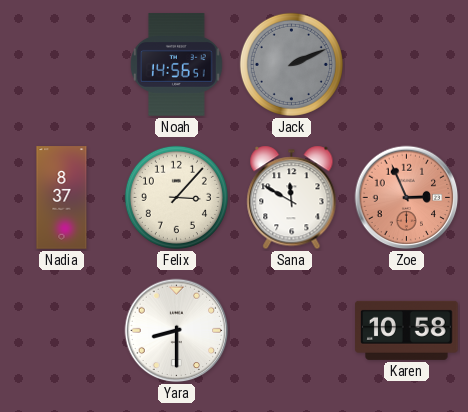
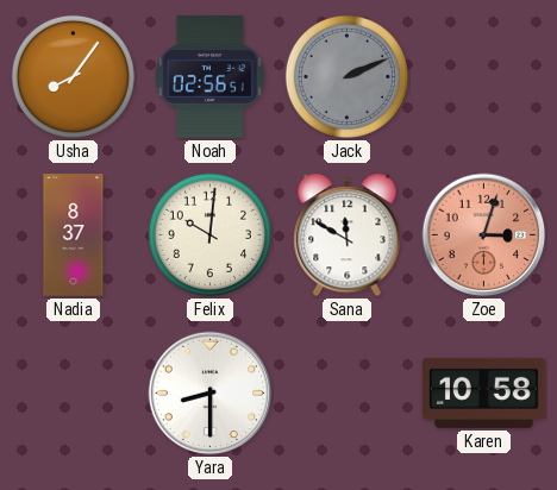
Usha: none -> 8:06
Noah: 14:56 -> 02:56
Felix: 3:07 -> 10:01
Zoe: 2:56 -> 3:03
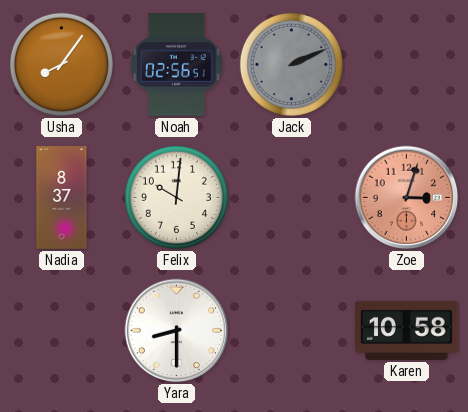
Sana: 11:50 -> none
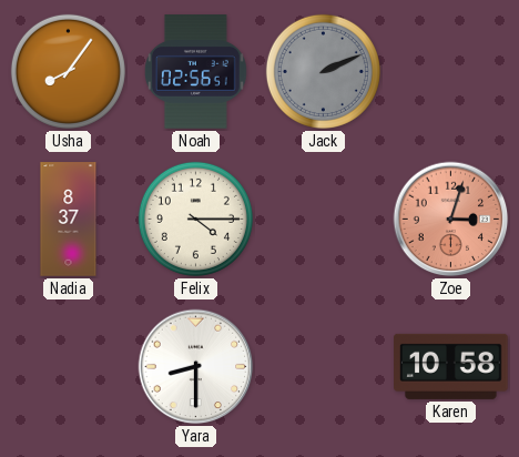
Felix: 10:01 -> 4:15
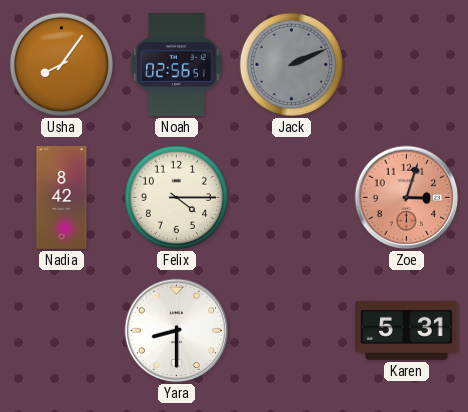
Nadia: 8:37 -> 8:42
Karen: 10:58 -> 5:31
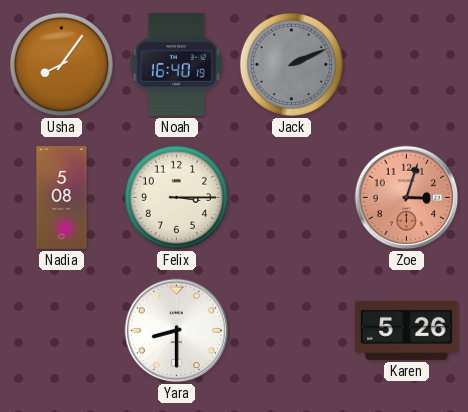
Noah: 02:56 -> 16:40
Nadia: 8:42 -> 5:08
Felix: 4:15 -> 3:15
Karen: 5:31 -> 5:26
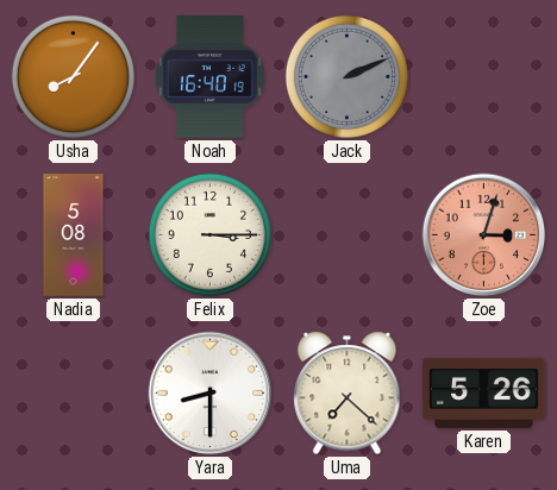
Uma: none -> 7:22
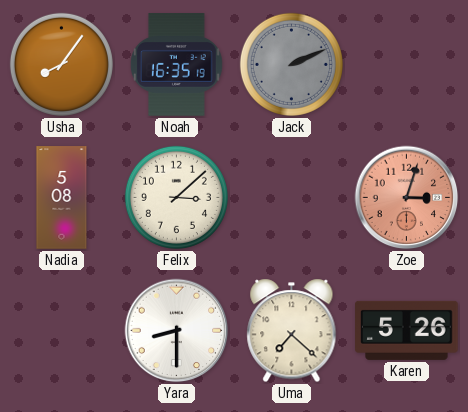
Noah: 16:40 -> 16:35
Felix: 3:15 -> 3:08
